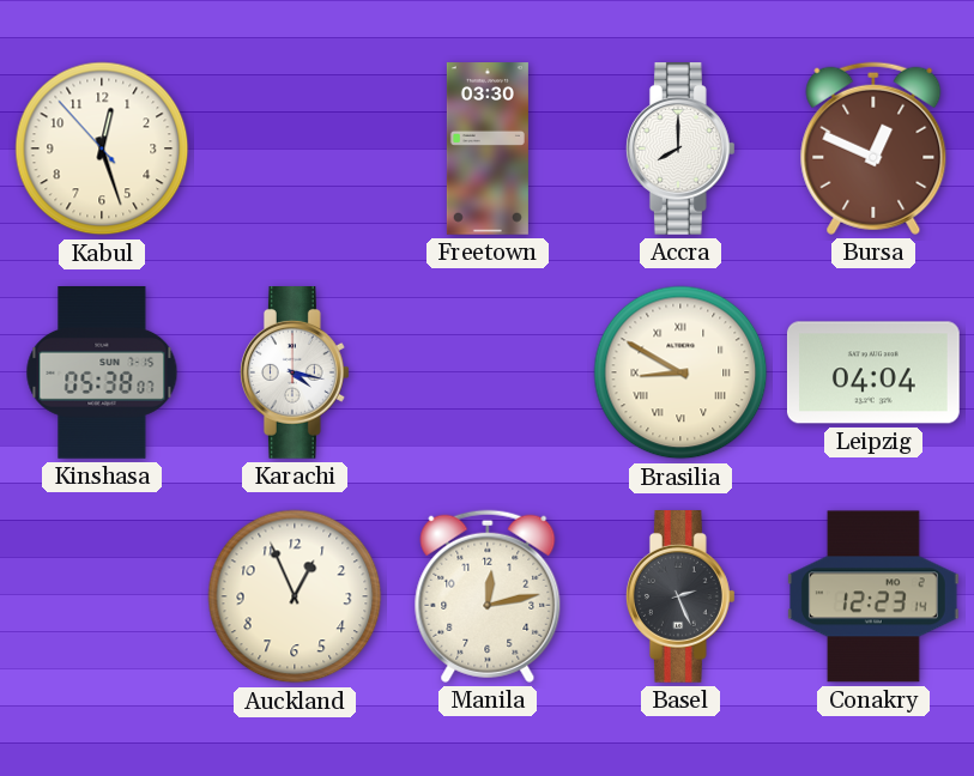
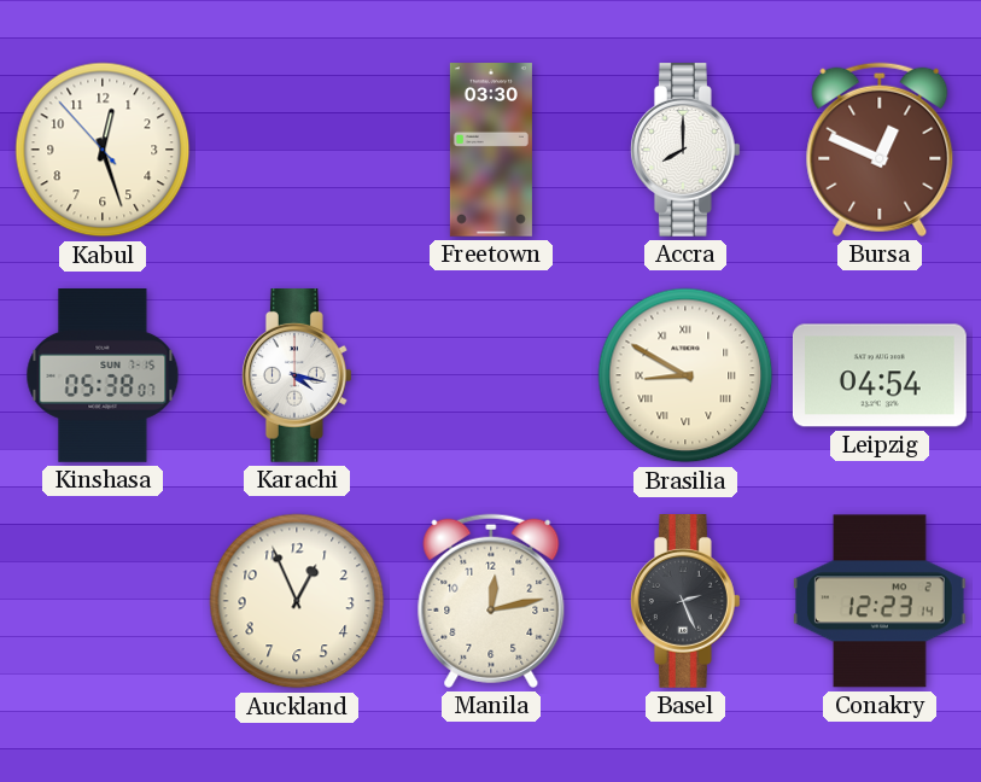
Leipzig: 04:04 -> 04:54
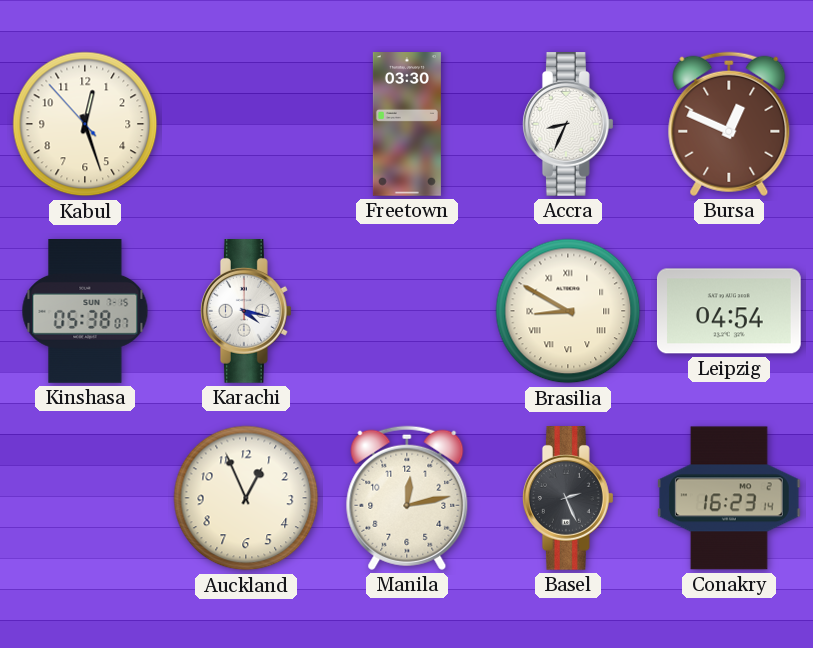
Accra: 8:00 -> 8:34
Conakry: 12:23 -> 16:23
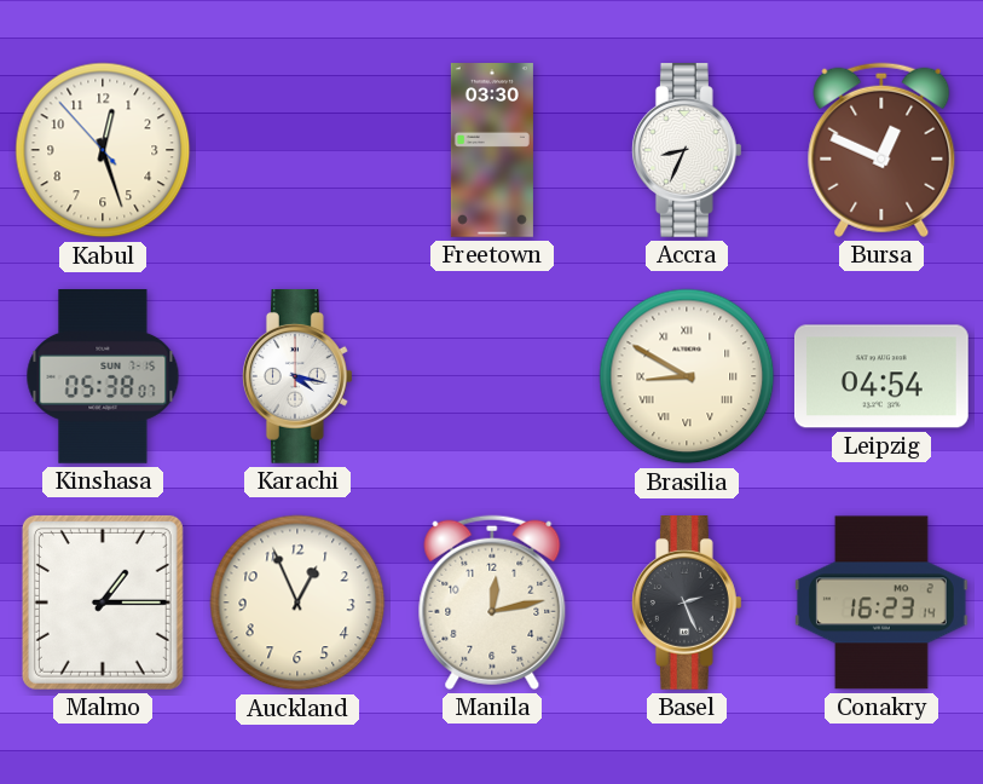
Malmo: none -> 1:15
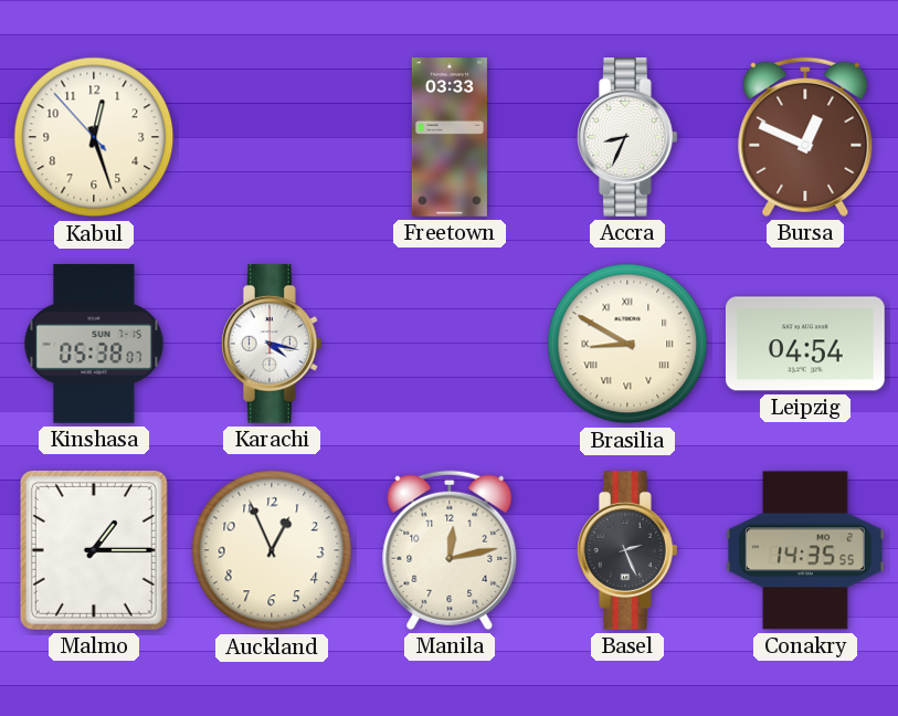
Freetown: 03:30 -> 03:33
Conakry: 16:23 -> 14:35
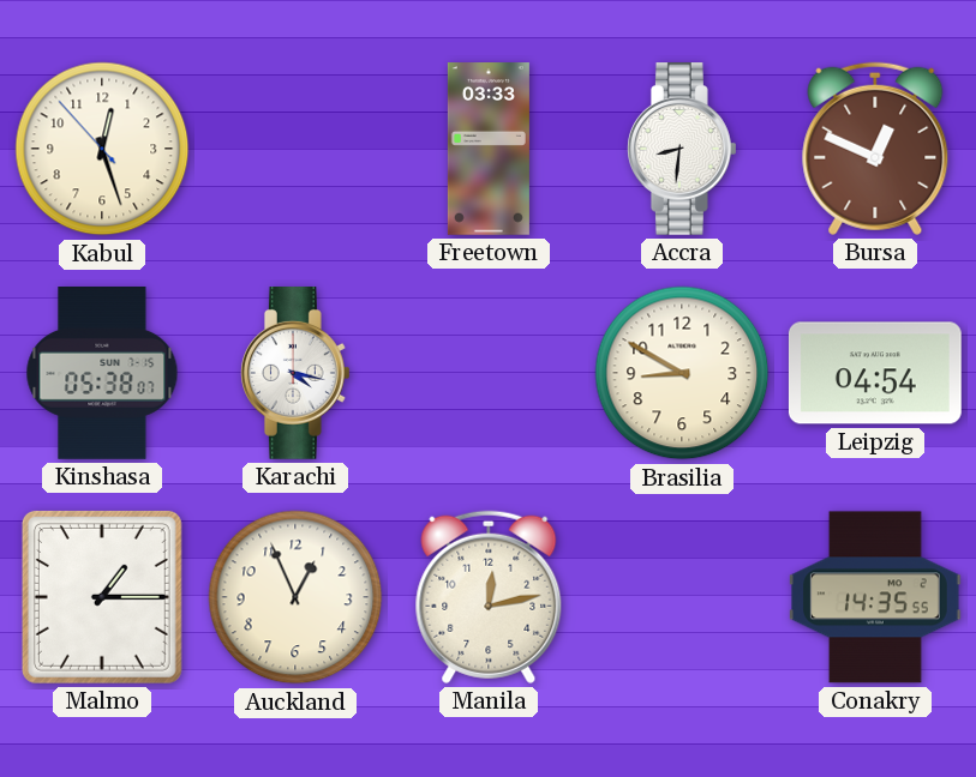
Accra: 8:34 -> 8:31
Brasilia numerals: Roman -> Arabic
Basel: 2:26 -> none
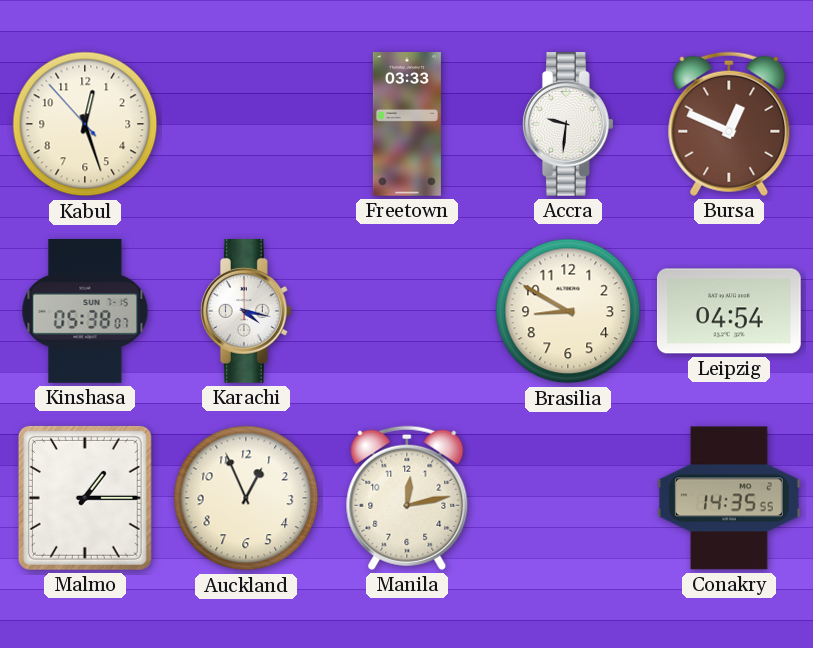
Accra: 8:31 -> 9:31
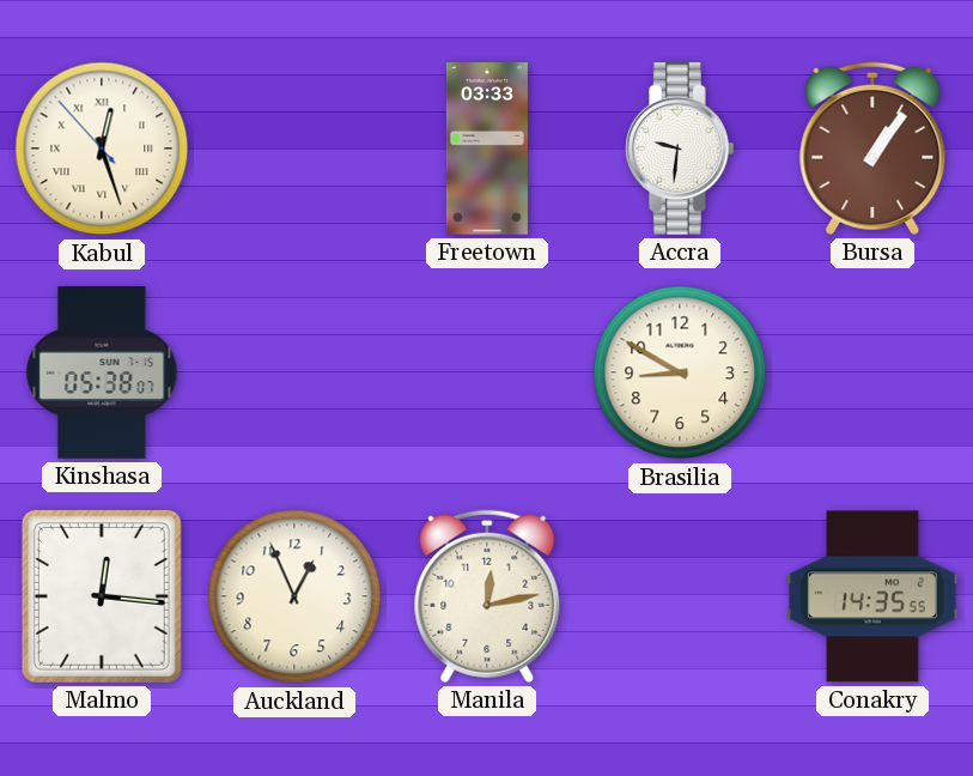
Kabul numerals: Arabic -> Roman
Bursa: 12:49 -> 1:06
Karachi: 4:17 -> none
Leipzig: 04:54 -> none
Malmo: 1:15 -> 12:16
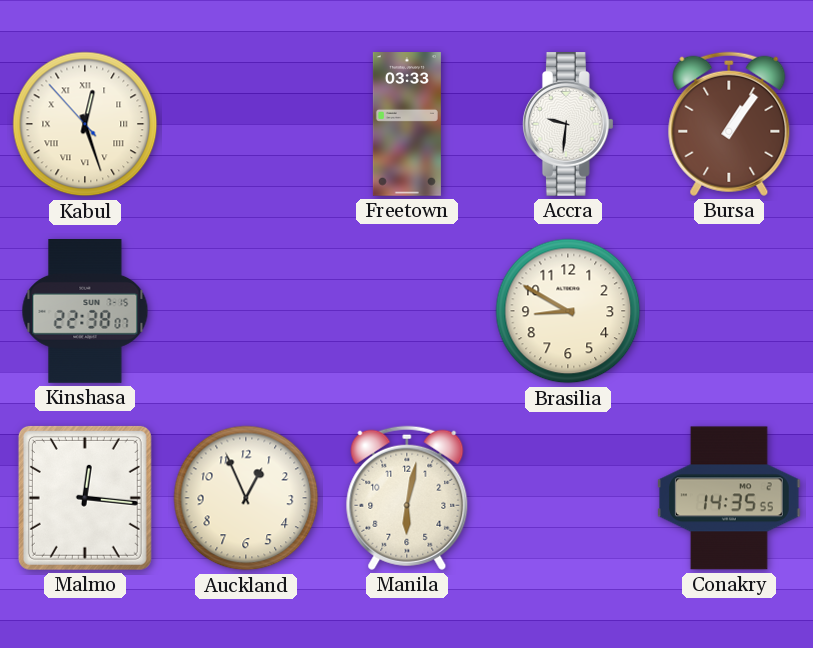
Kinshasa: 05:38 -> 22:38
Manila: 12:13 -> 6:02
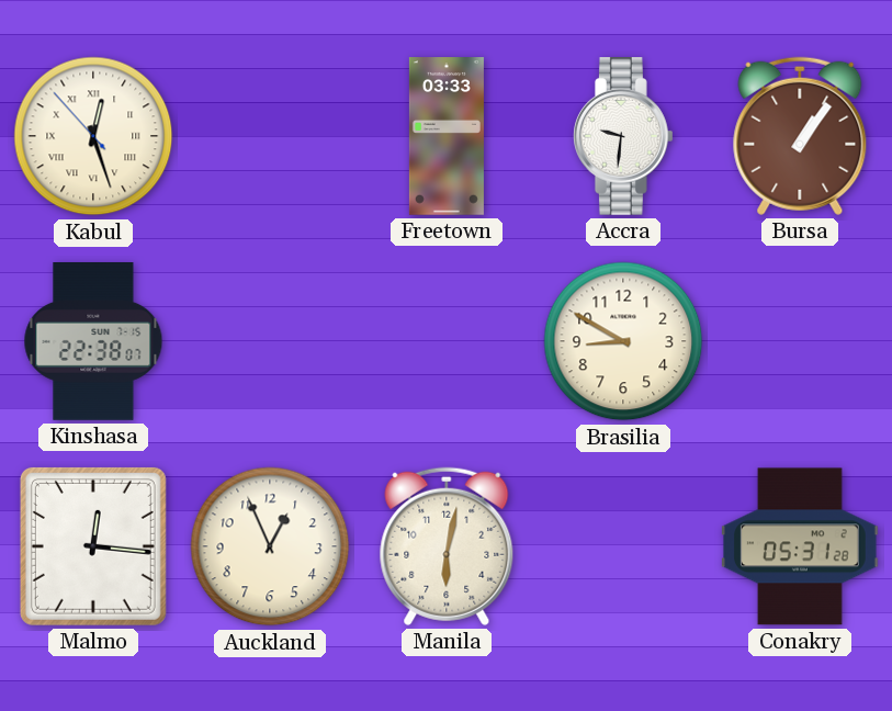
Conakry: 14:35 -> 05:31
